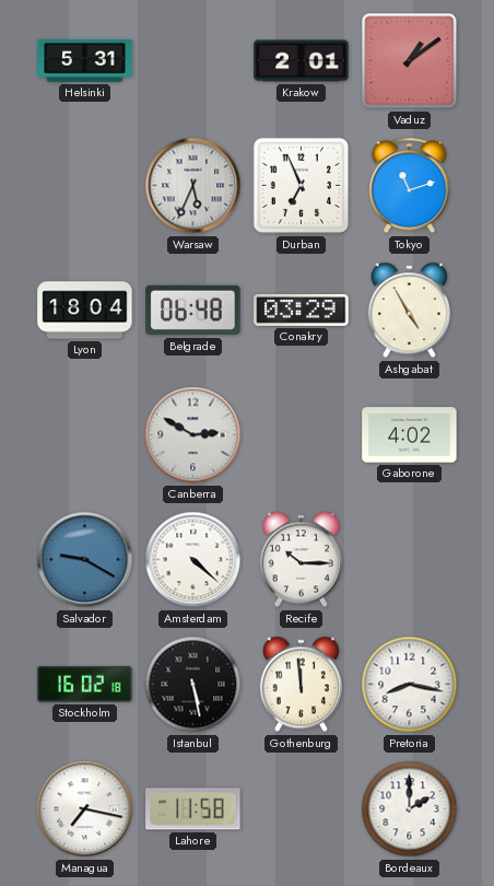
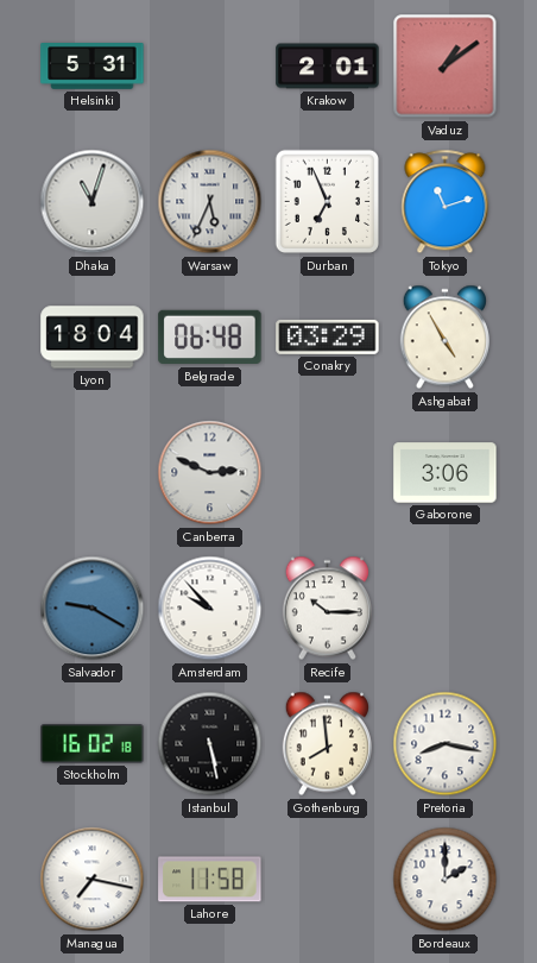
Dhaka: none -> 11:03
Canberra: 2:50 -> 2:49
Gaborone: 4:02 -> 3:06
Amsterdam: 4:22 -> 9:53
Gothenburg: 11:59 -> 7:59
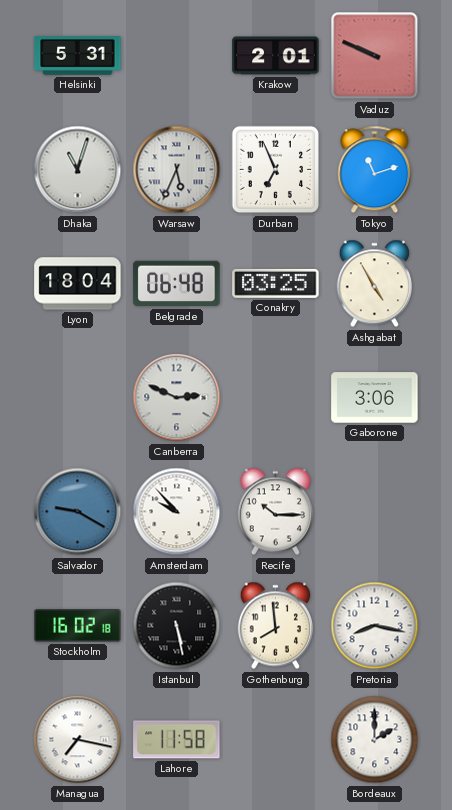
Vaduz: 1:09 -> 9:49
Conakry: 03:29 -> 03:25
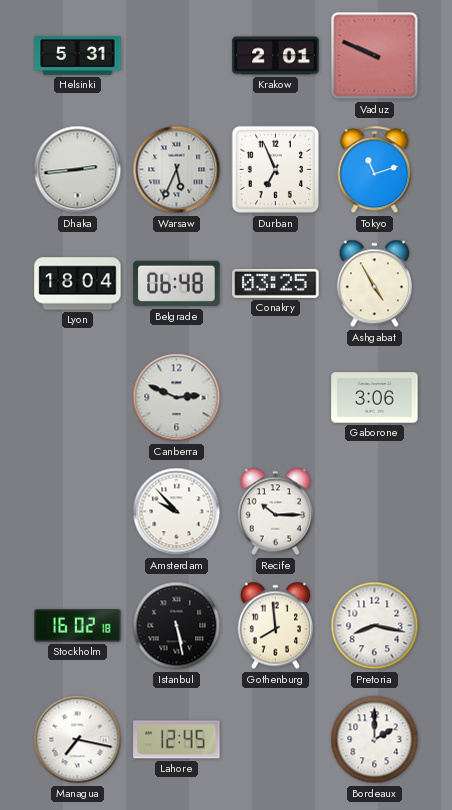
Dhaka: 11:03 -> 2:44
Salvador: 9:20 -> none
Lahore: 11:58 -> 12:45
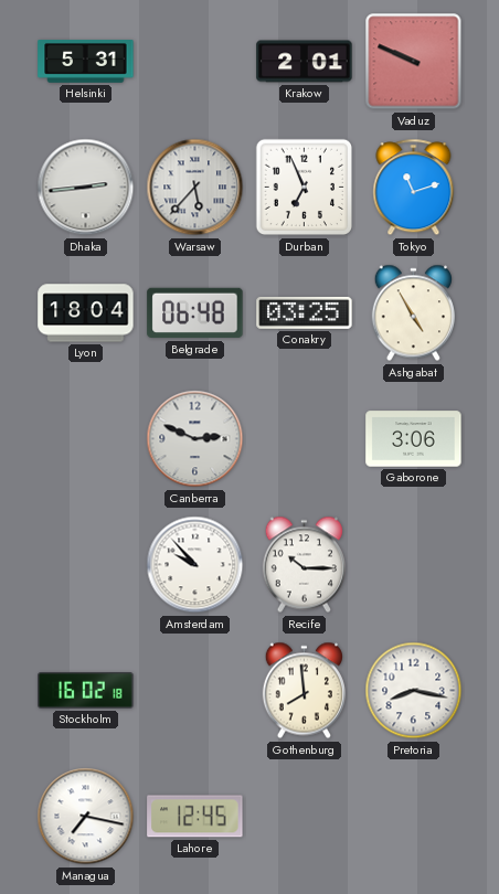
Warsaw: 5:34 -> 5:37
Istanbul: 5:28 -> none
Bordeaux: 2:00 -> none
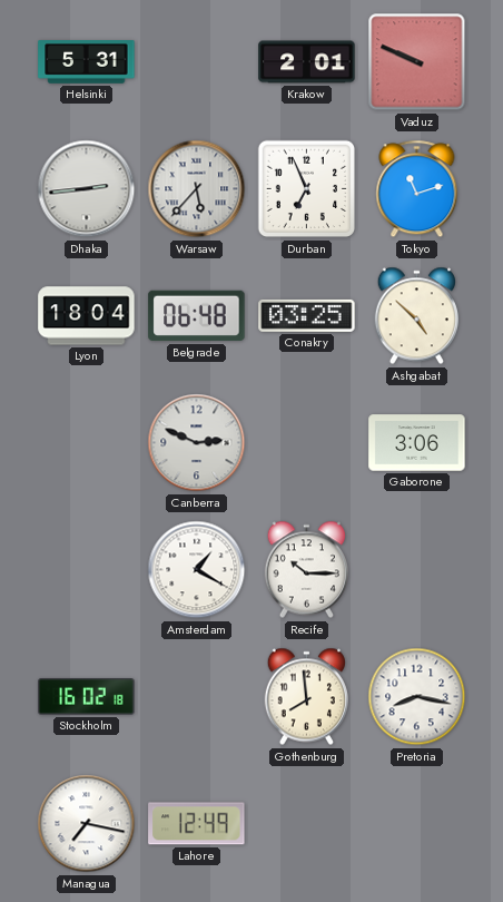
Ashgabat: 4:55 -> 4:52
Amsterdam: 9:53 -> 1:20
Lahore: 12:45 -> 12:49
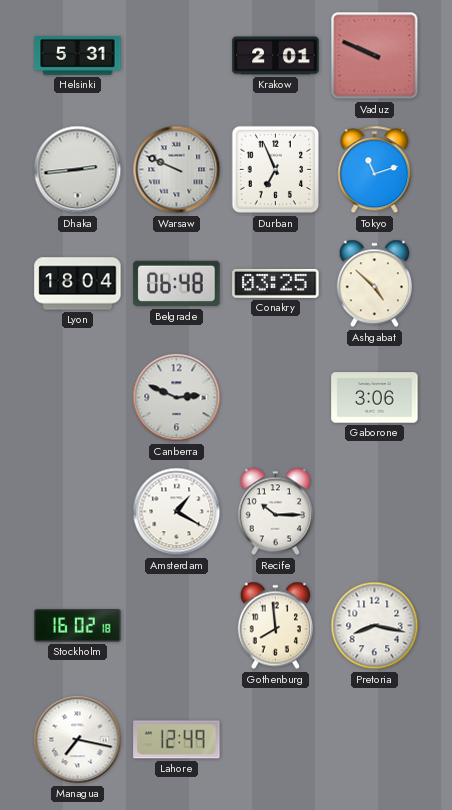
Warsaw: 5:37 -> 9:49
